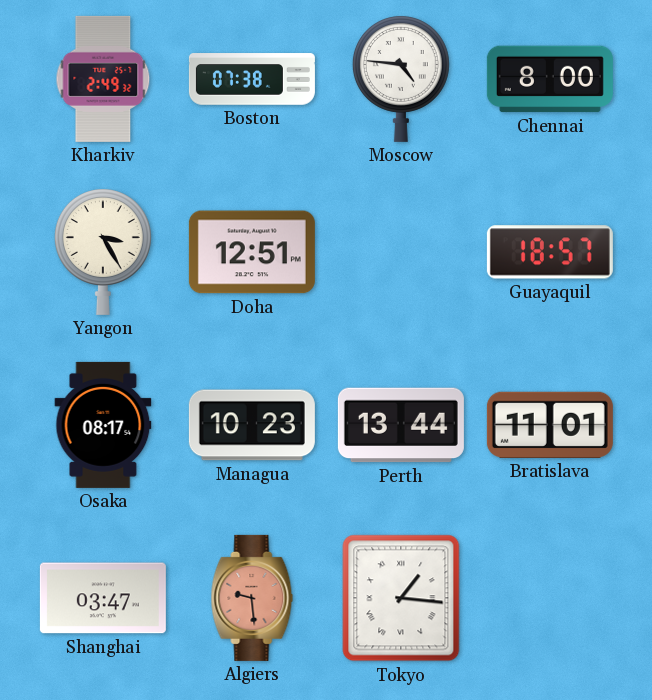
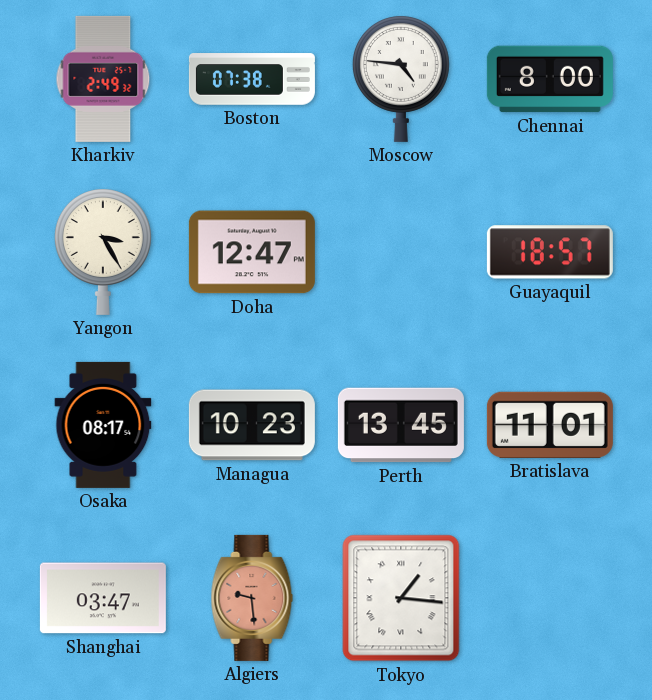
Doha: 12:51 -> 12:47
Perth: 13:44 -> 13:45
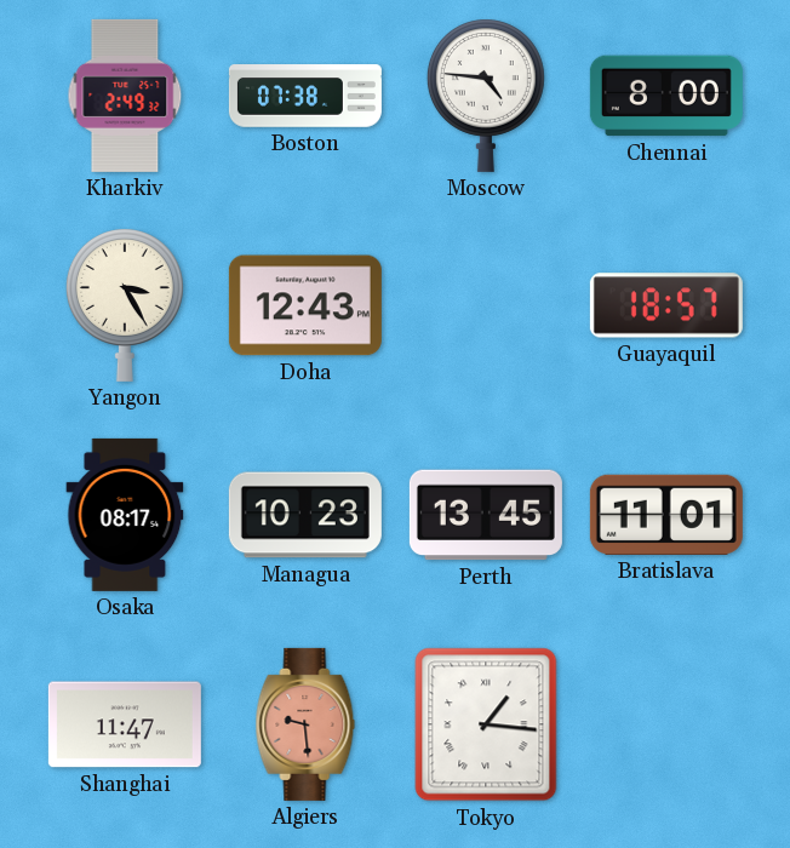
Doha: 12:47 -> 12:43
Shanghai: 03:47 -> 11:47
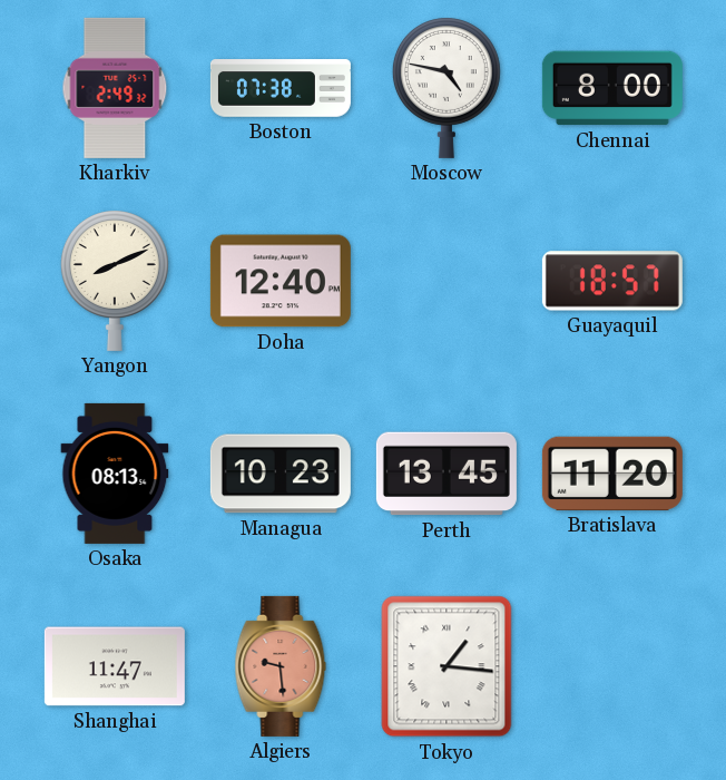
Moscow: 4:46 -> 4:47
Yangon: 3:25 -> 8:11
Doha: 12:43 -> 12:40
Osaka: 08:17 -> 08:13
Bratislava: 11:01 -> 11:20
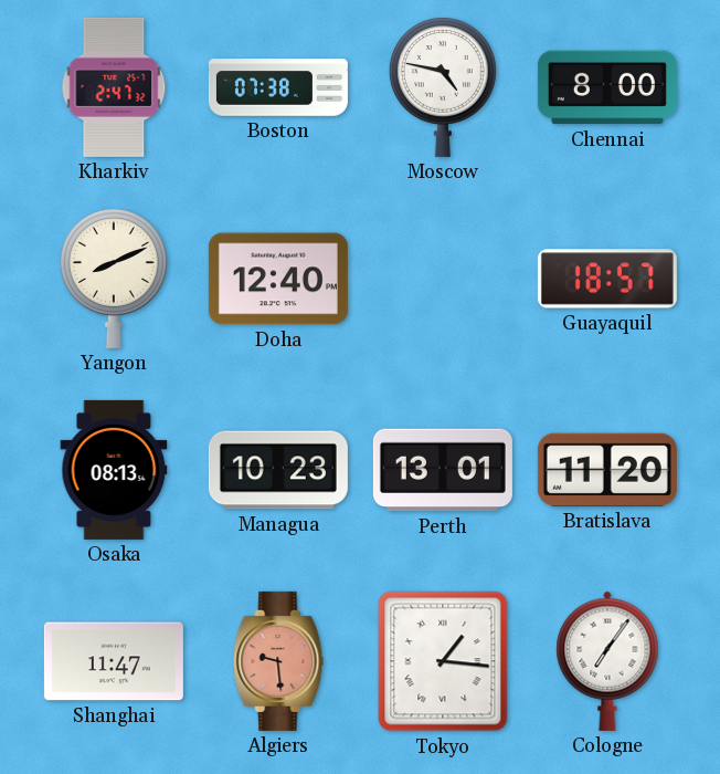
Kharkiv: 2:49 -> 2:47
Perth: 13:45 -> 13:01
Cologne: none -> 7:06
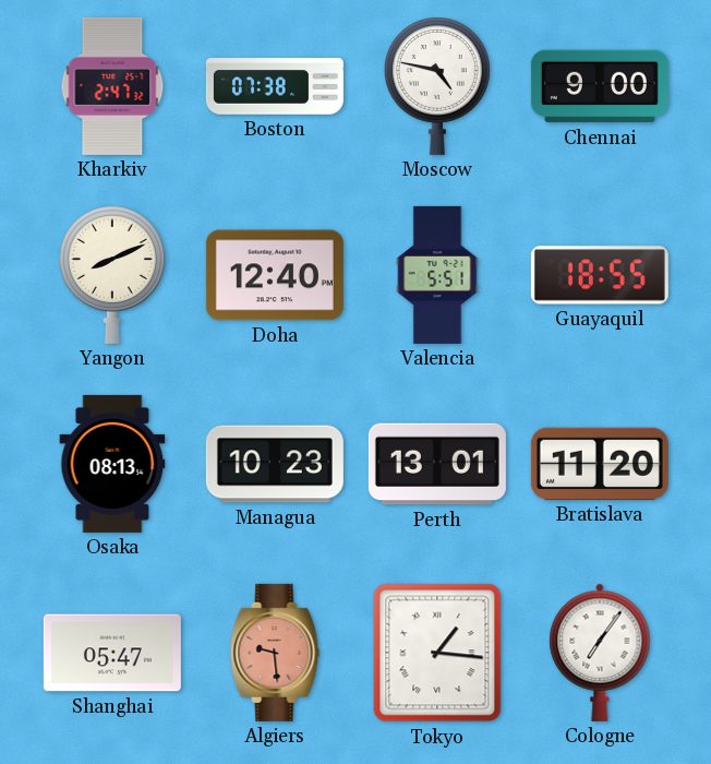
Chennai: 8:00 -> 9:00
Valencia: none -> 5:51
Guayaquil: 18:57 -> 18:55
Shanghai: 11:47 -> 05:47
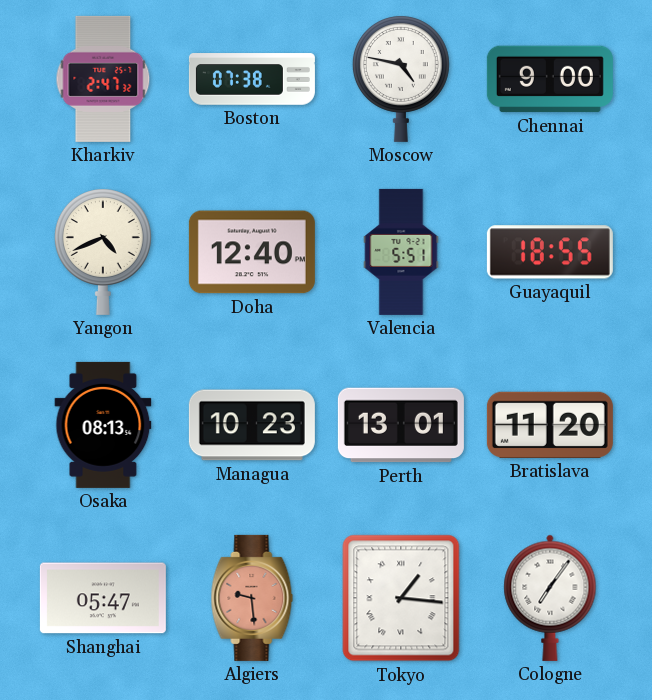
Yangon: 8:11 -> 4:41
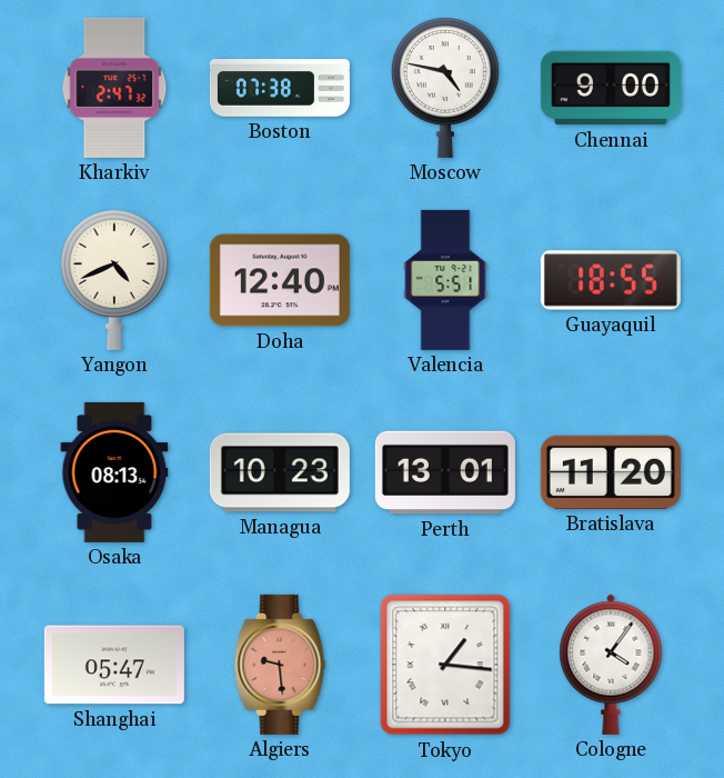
Cologne: 7:06 -> 4:06
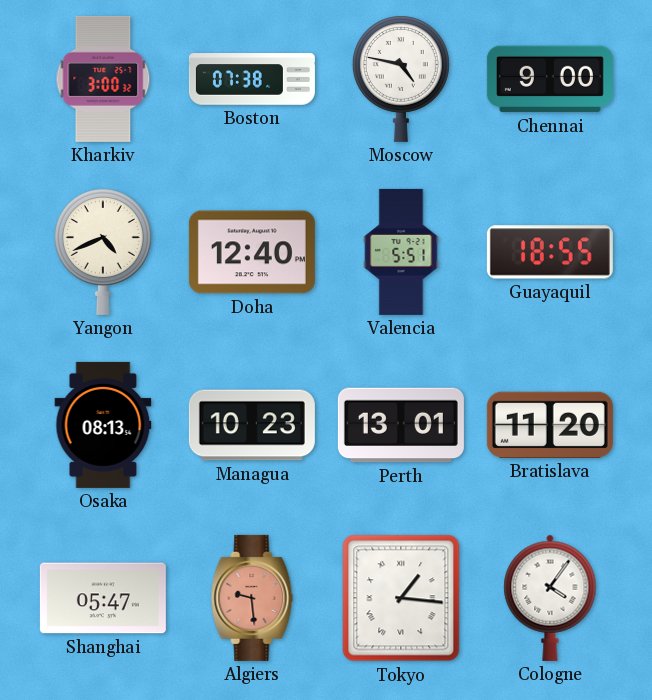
Kharkiv: 2:47 -> 3:00
